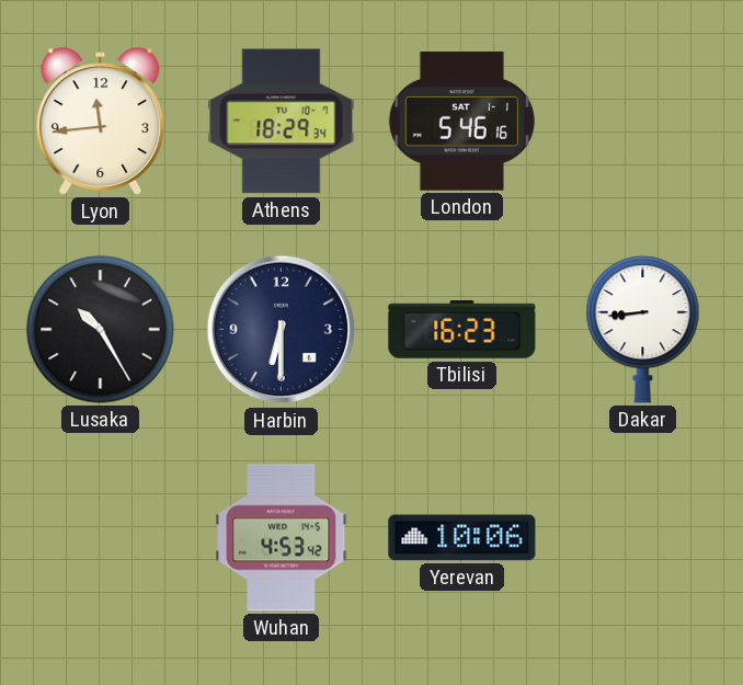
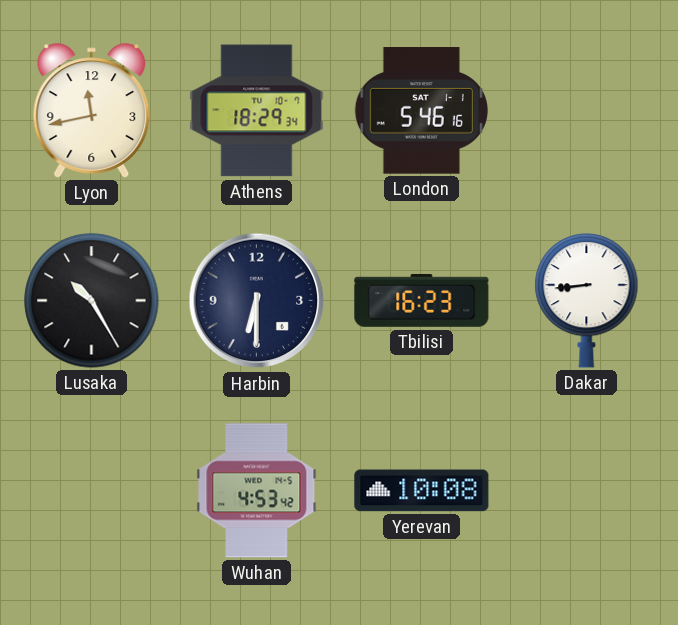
Lyon: 11:44 -> 11:43
Yerevan: 10:06 -> 10:08
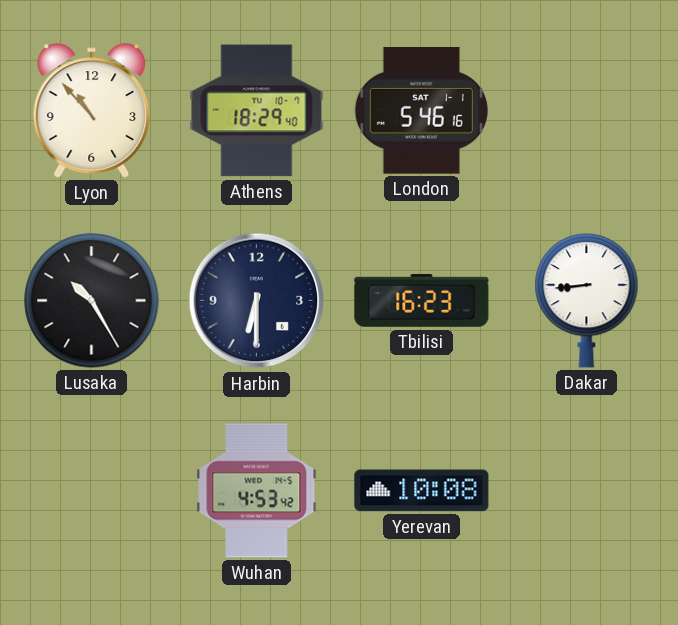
Lyon: 11:43 -> 10:53
Athens: 18:29:34 -> 18:29:40
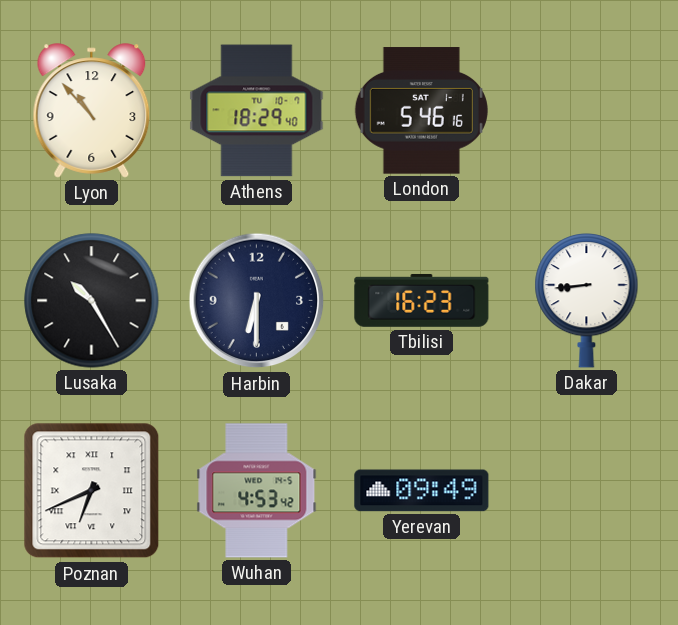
Poznan: none -> 6:41
Yerevan: 10:08 -> 09:49
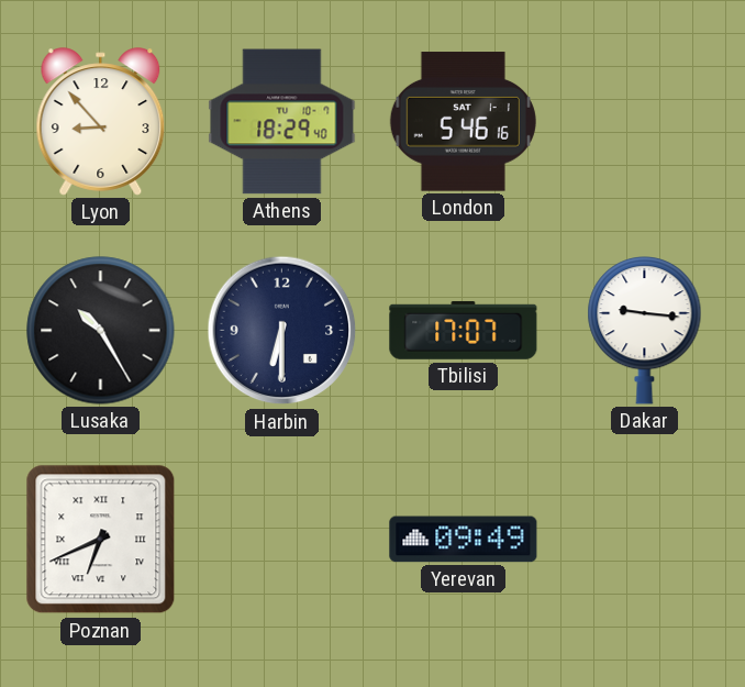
Lyon: 10:53 -> 8:53
Tbilisi: 16:23 -> 17:07
Dakar: 8:44 -> 9:16
Wuhan: 4:53 -> none
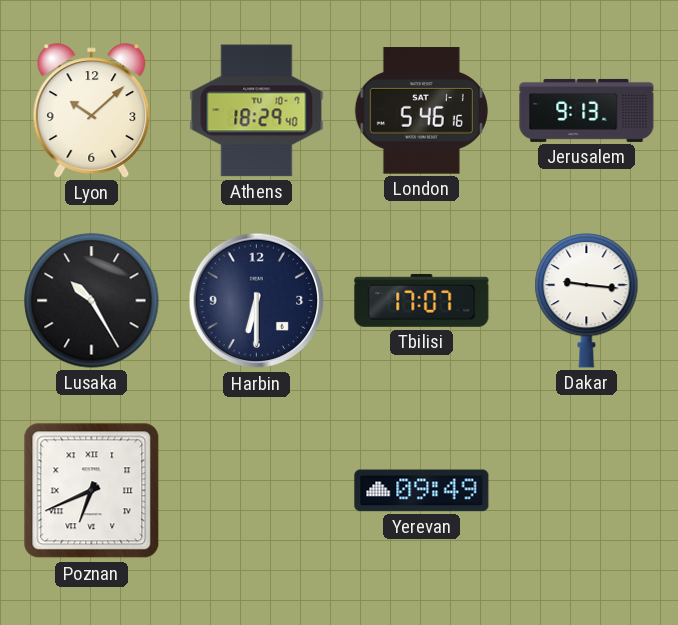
Lyon: 8:53 -> 10:08
Jerusalem: none -> 9:13
